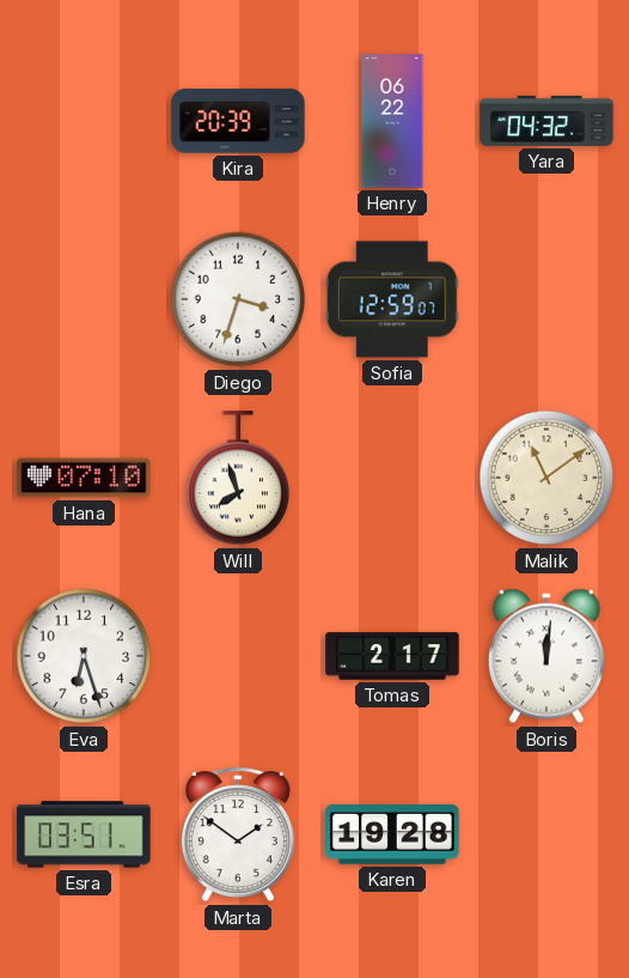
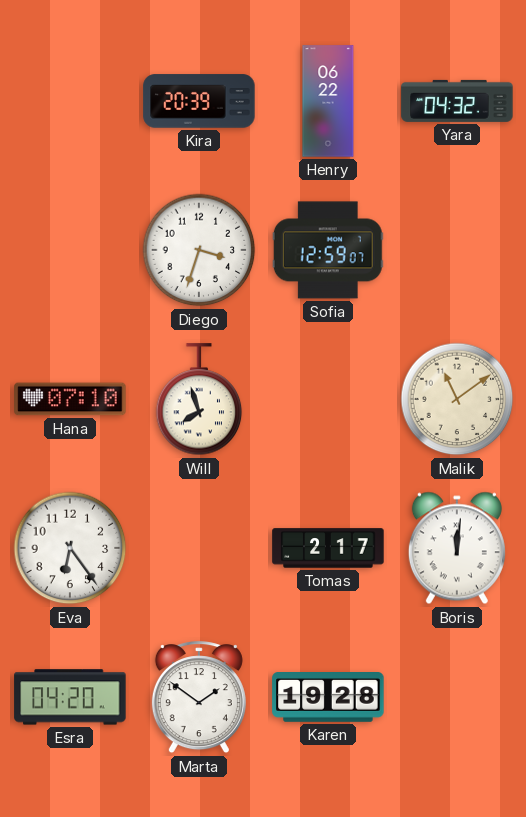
Eva: 6:27 -> 6:24
Esra: 03:51 -> 04:20
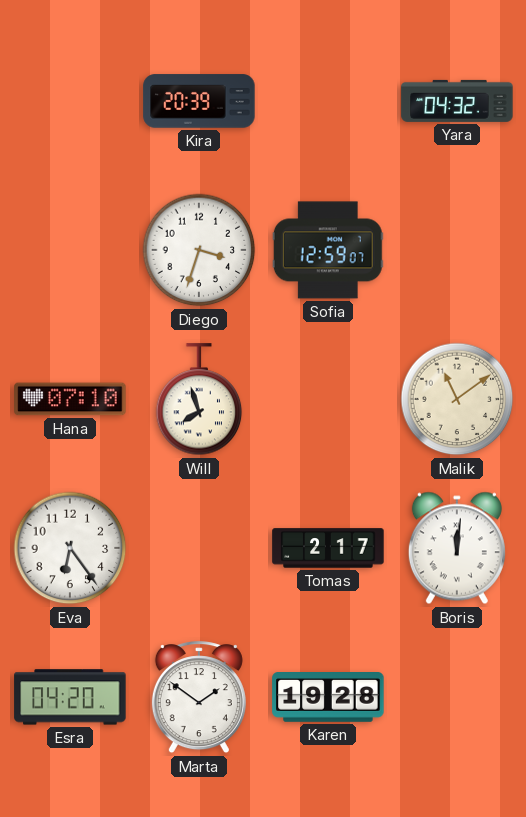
Henry: 06:22 -> none
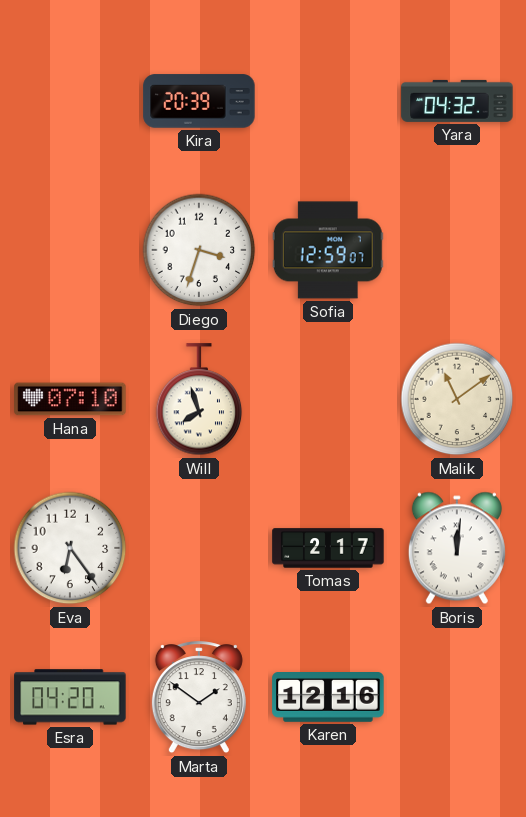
Karen: 19:28 -> 12:16
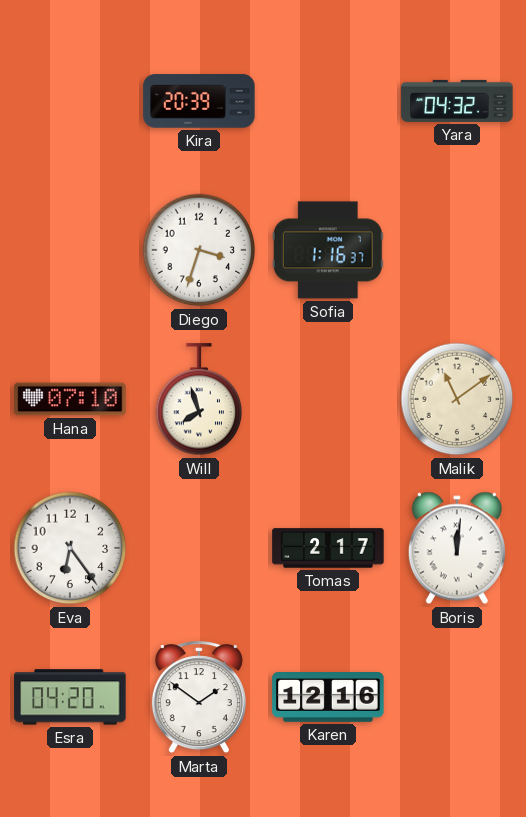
Sofia: 12:59 -> 1:16
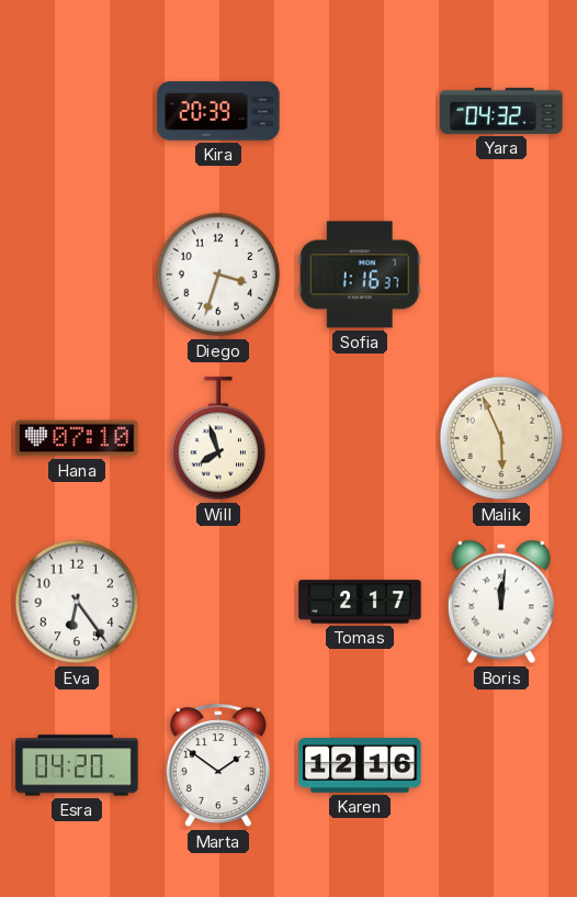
Malik: 11:09 -> 5:56
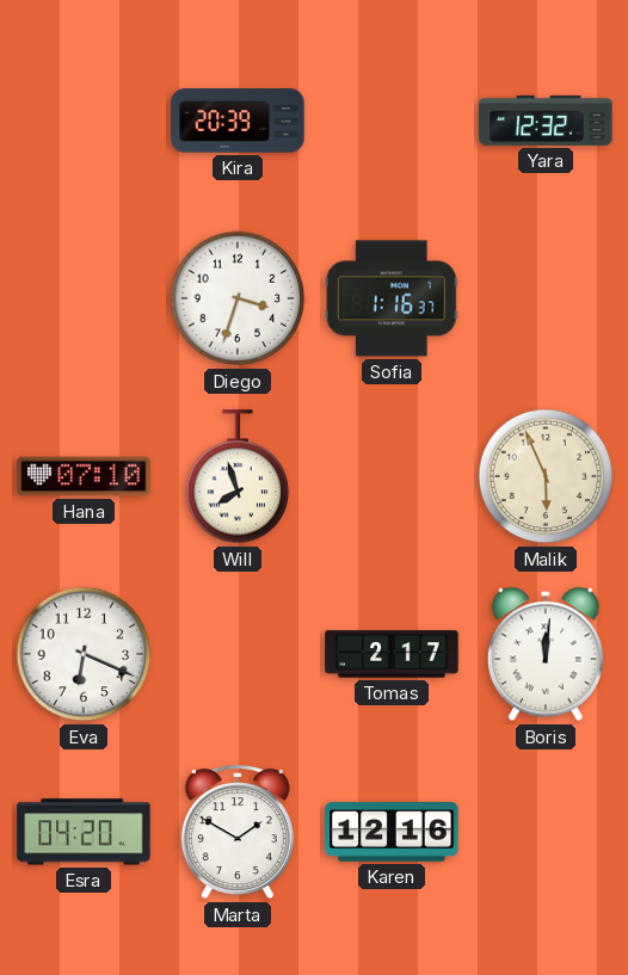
Yara: 04:32 -> 12:32
Eva: 6:24 -> 6:19
Marta: 1:51 -> 1:50
